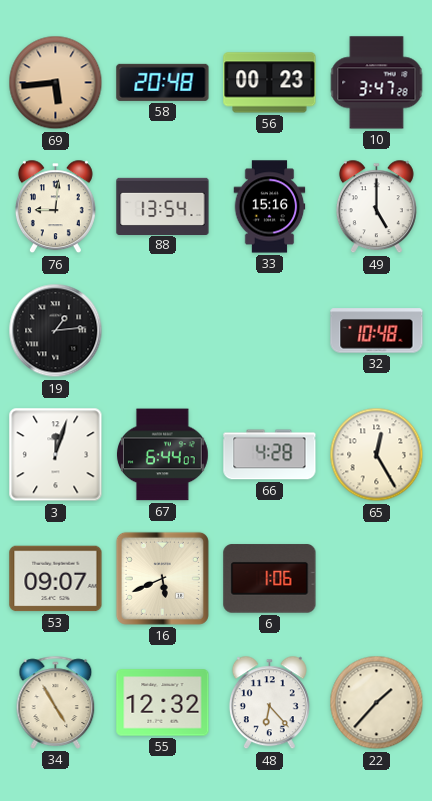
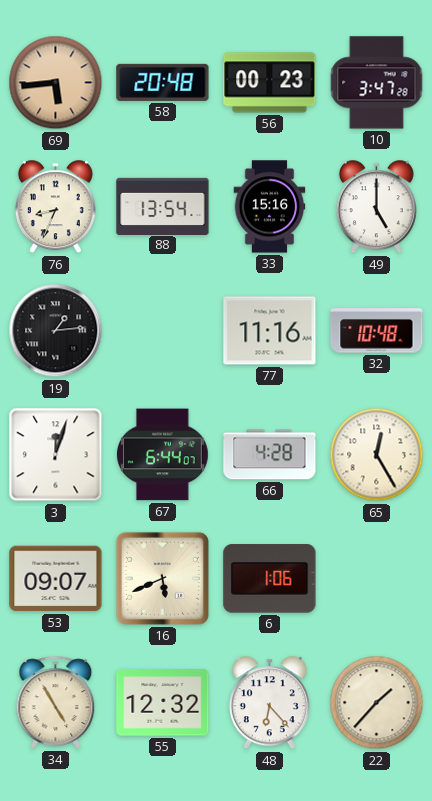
76: 9:01 -> 8:34
77: none -> 11:16
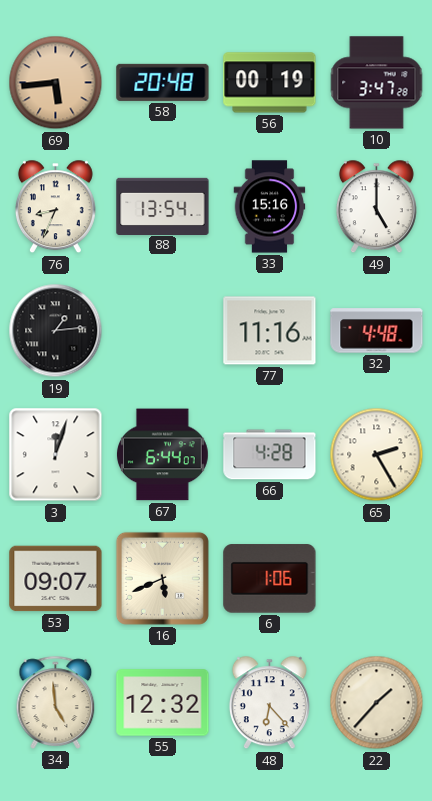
56: 00:23 -> 00:19
32: 10:48 -> 4:48
65: 12:25 -> 2:25
34: 4:55 -> 4:59
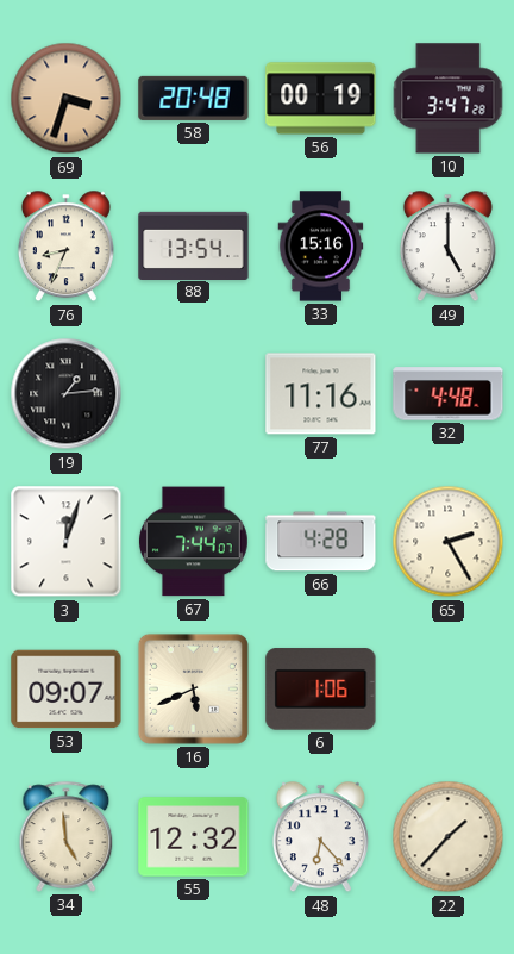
69: 5:44 -> 3:33
67: 6:44 -> 7:44
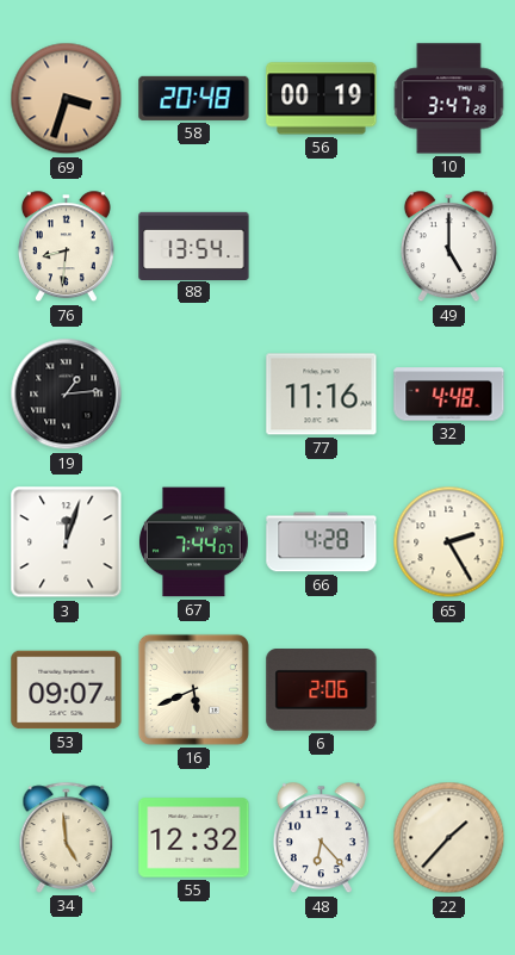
76: 8:34 -> 8:31
33: 15:16 -> none
6: 1:06 -> 2:06
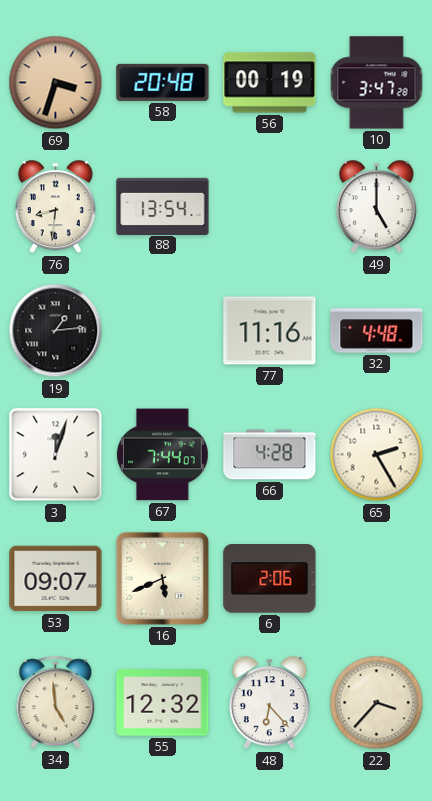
22: 1:37 -> 3:37
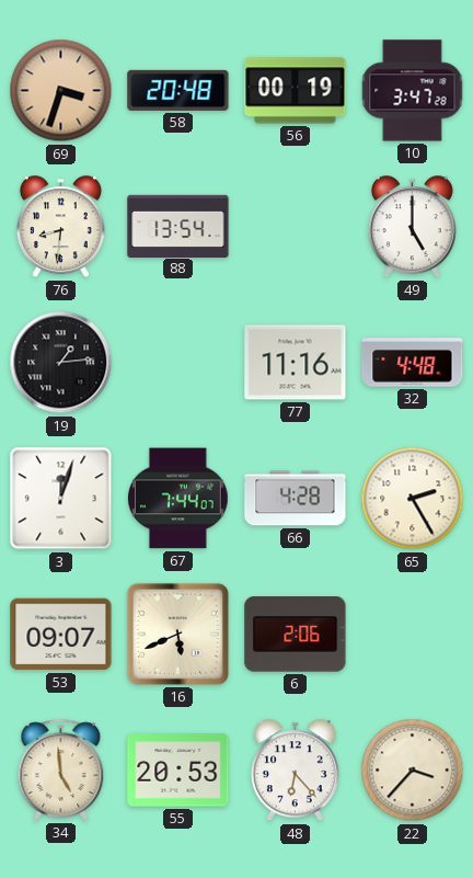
55: 12:32 -> 20:53
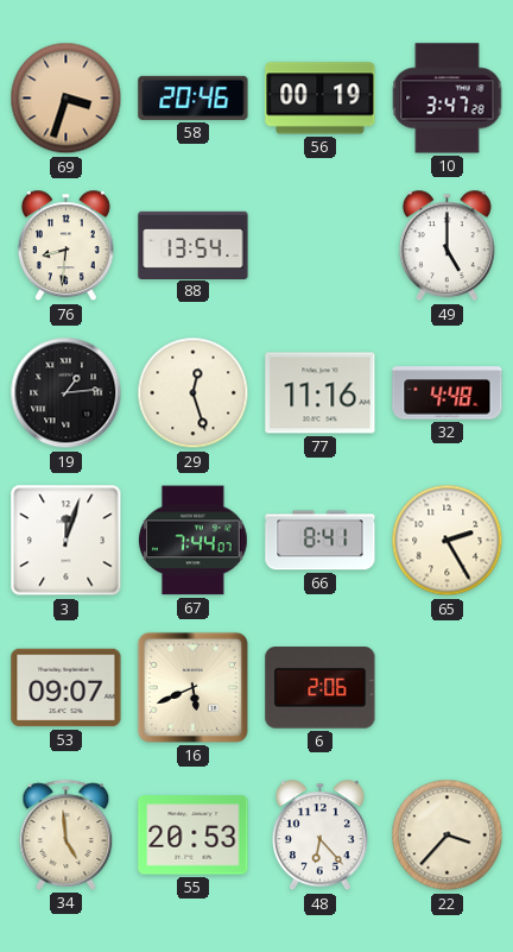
58: 20:48 -> 20:46
29: none -> 12:27
66: 4:28 -> 8:41
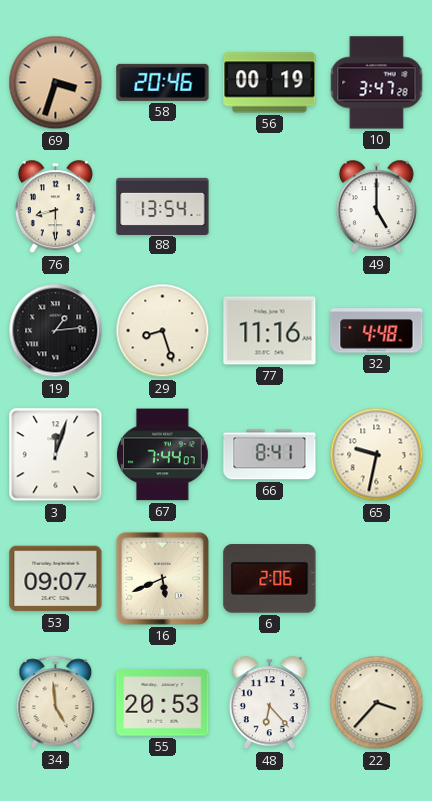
76: 8:31 -> 8:30
29: 12:27 -> 8:27
65: 2:25 -> 9:32
